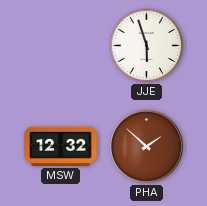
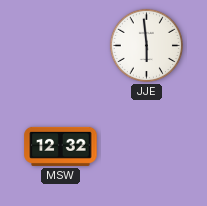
JJE: 5:57 -> 5:59
PHA: 1:52 -> none
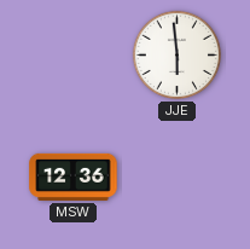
MSW: 12:32 -> 12:36
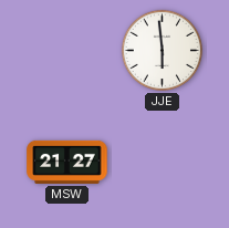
MSW: 12:36 -> 21:27
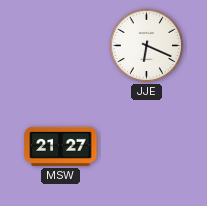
JJE: 5:59 -> 6:19
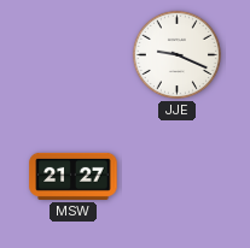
JJE: 6:19 -> 9:19
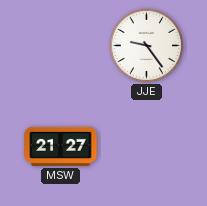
JJE: 9:19 -> 9:24
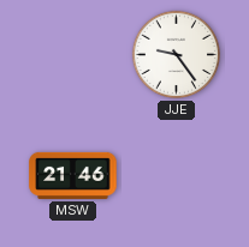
MSW: 21:27 -> 21:46
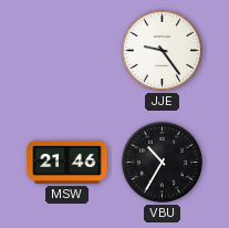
VBU: none -> 10:35
